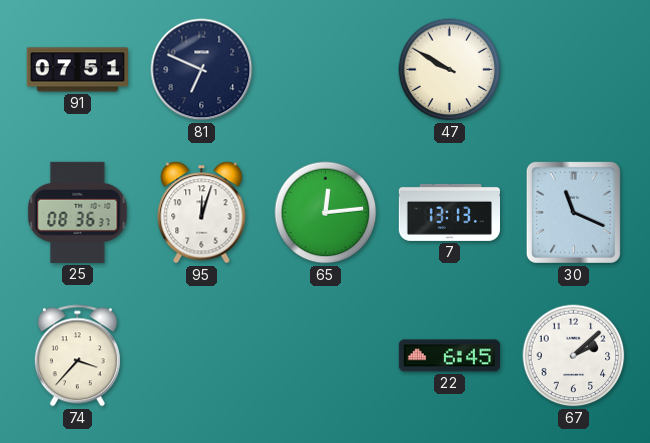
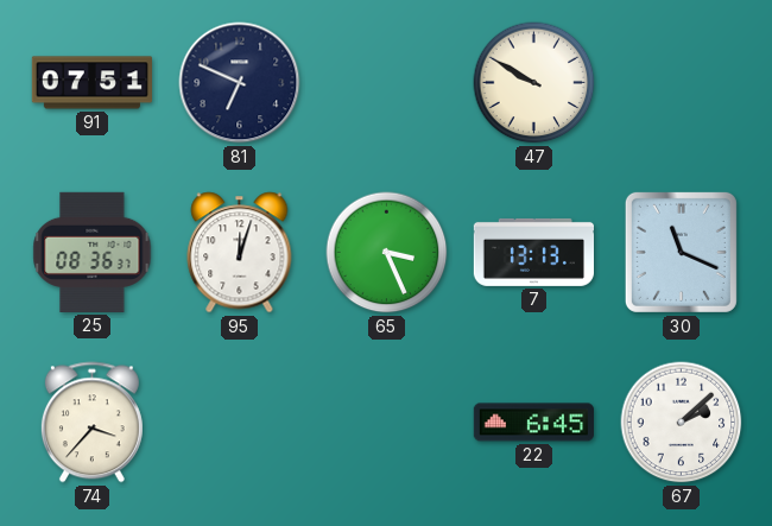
65: 12:14 -> 3:26
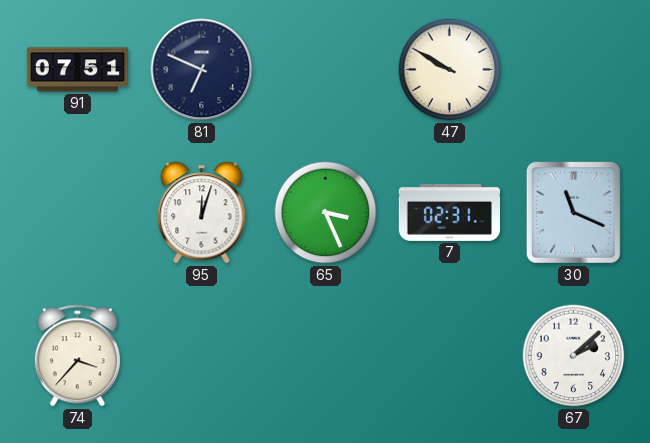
25: 08:36 -> none
7: 13:13 -> 02:31
22: 6:45 -> none
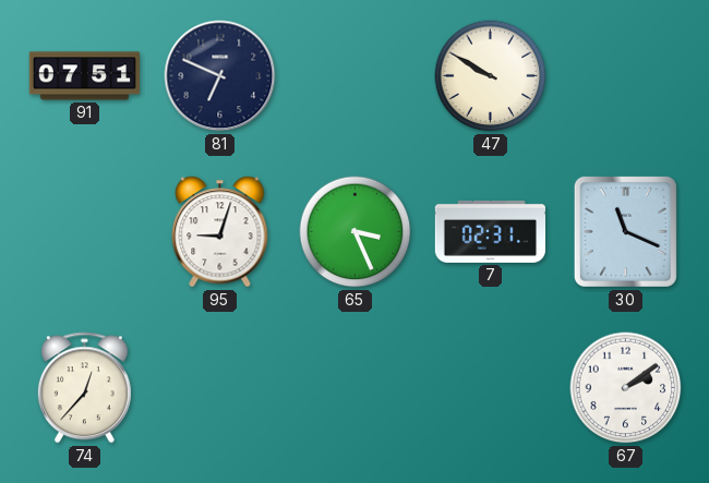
95: 12:03 -> 9:03
74: 3:37 -> 12:37
67: 2:08 -> 2:09
